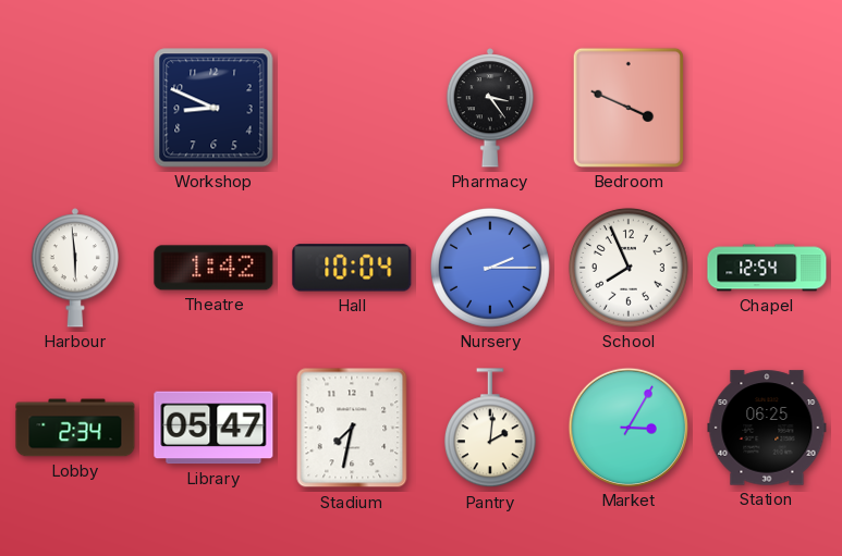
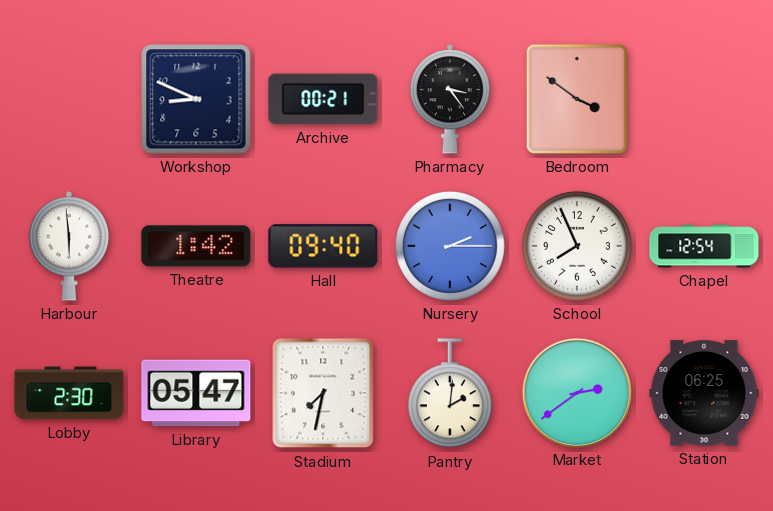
Archive: none -> 00:21
Bedroom: 3:49 -> 3:51
Hall: 10:04 -> 09:40
Lobby: 2:34 -> 2:30
Market: 3:05 -> 2:39
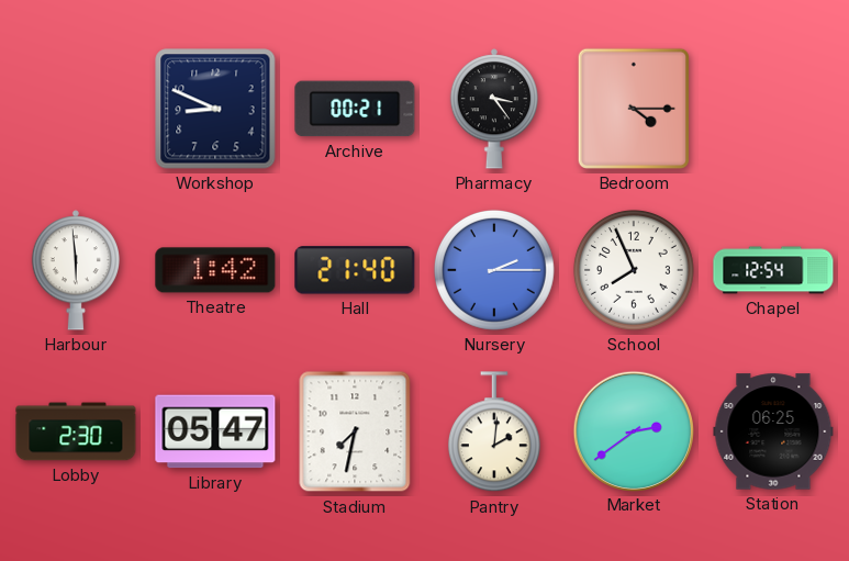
Bedroom: 3:51 -> 4:15
Hall: 09:40 -> 21:40
